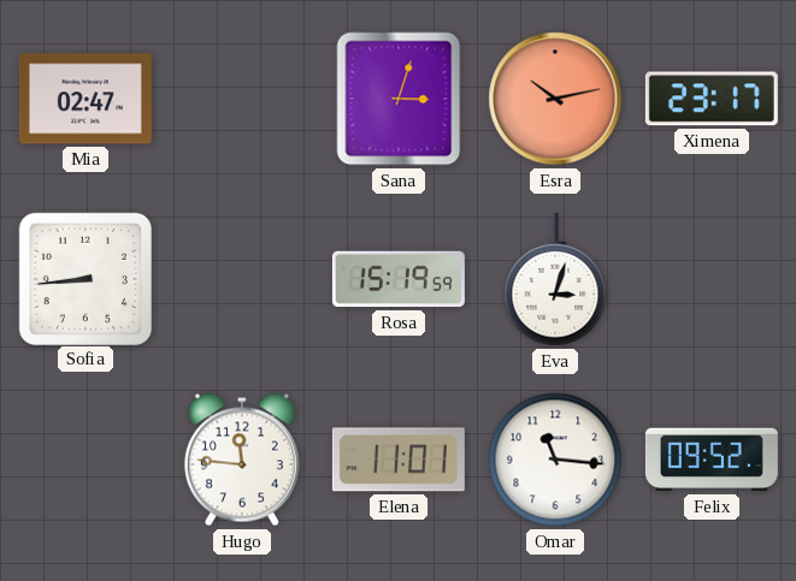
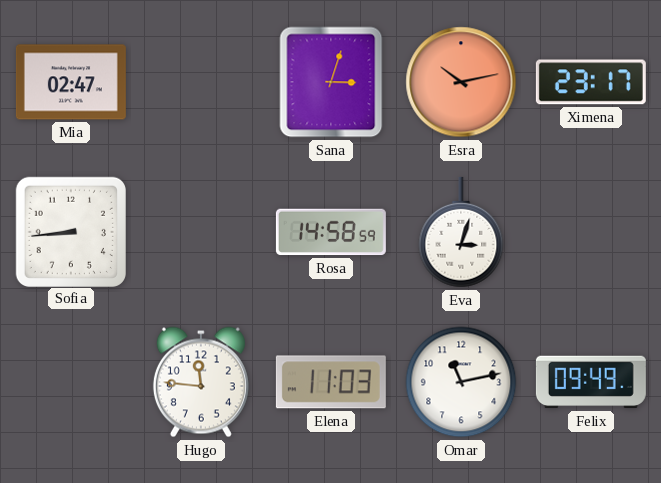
Rosa: 15:19 -> 14:58
Elena: 11:01 -> 11:03
Omar: 11:16 -> 11:13
Felix: 09:52 -> 09:49
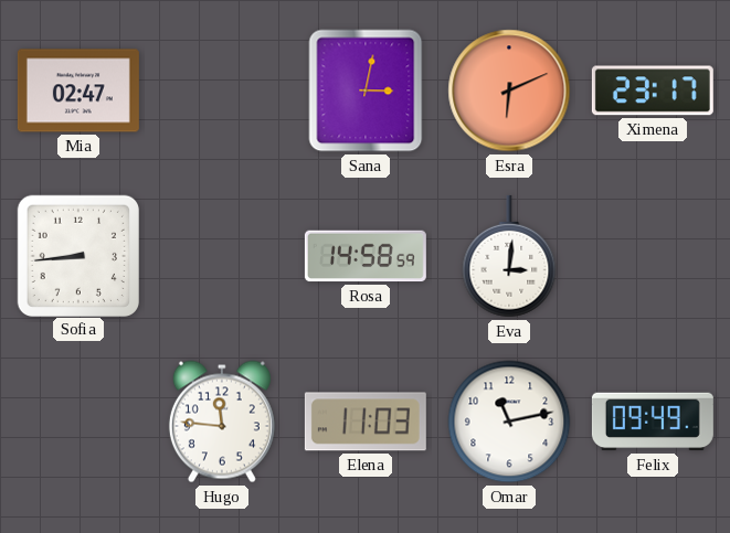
Sana: 3:03 -> 3:02
Esra: 10:13 -> 6:11
Eva: 3:03 -> 3:01
